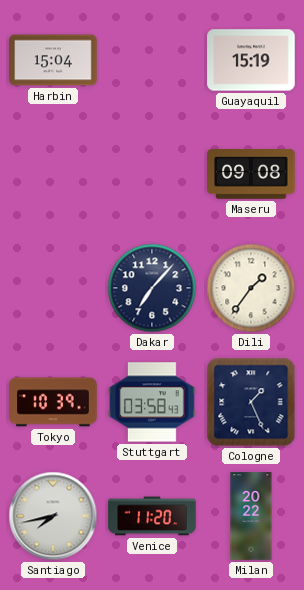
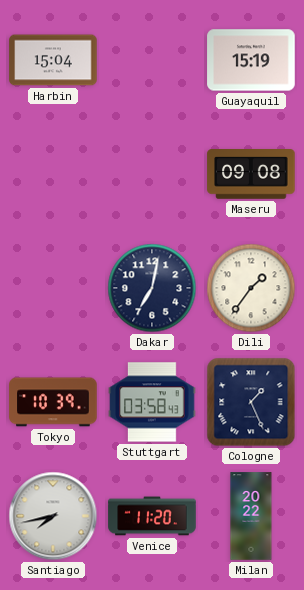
Dakar: 7:07 -> 7:02
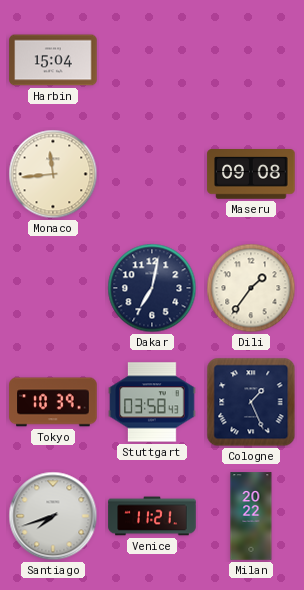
Guayaquil: 15:19 -> none
Monaco: none -> 11:44
Santiago: 7:43 -> 7:42
Venice: 11:20 -> 11:21
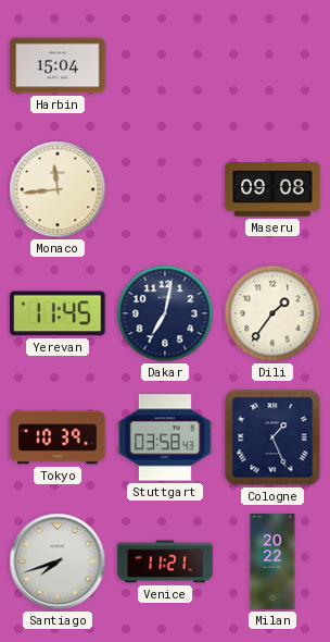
Yerevan: none -> 11:45
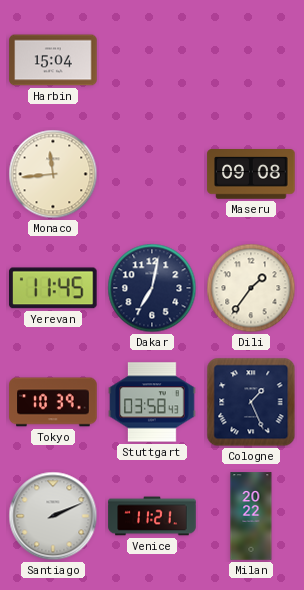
Santiago: 7:42 -> 2:11
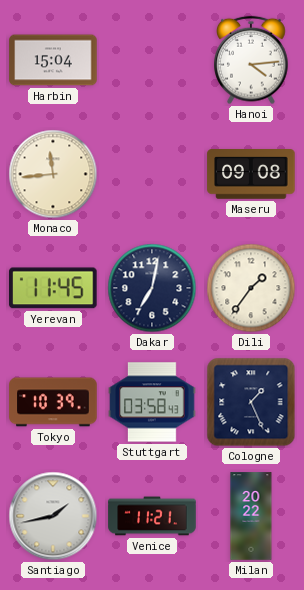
Hanoi: none -> 4:14
Santiago: 2:11 -> 1:43
